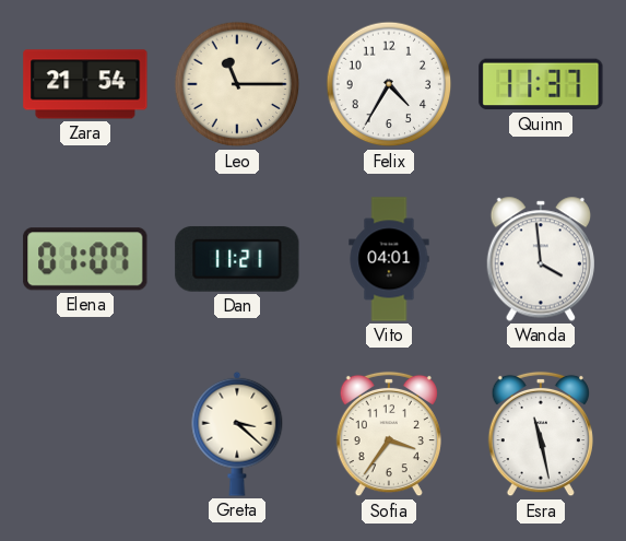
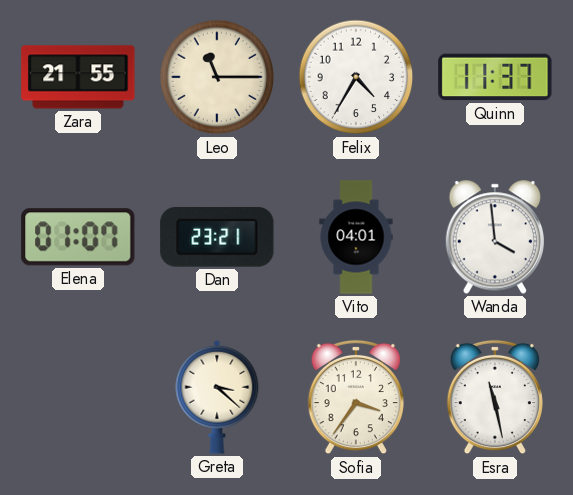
Zara: 21:54 -> 21:55
Dan: 11:21 -> 23:21
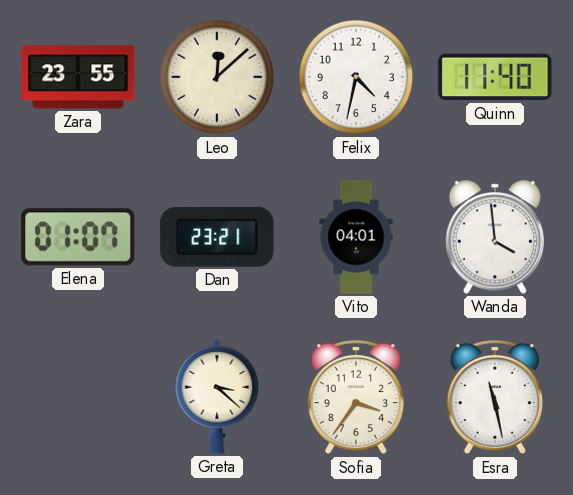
Zara: 21:55 -> 23:55
Leo: 11:15 -> 12:08
Felix: 4:35 -> 4:32
Quinn: 11:37 -> 11:40
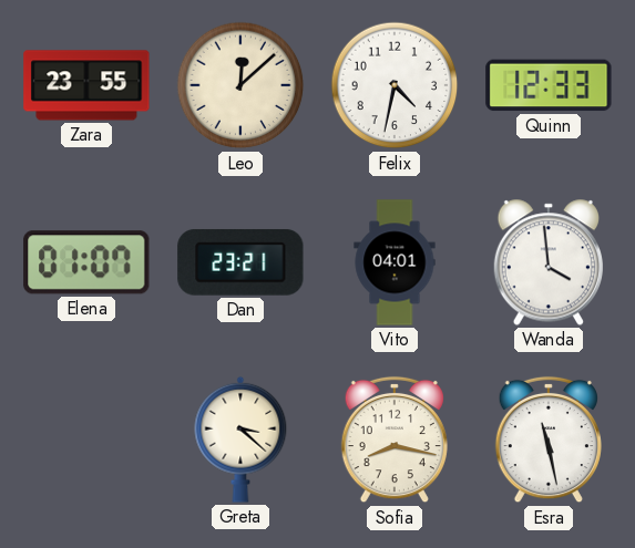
Quinn: 11:40 -> 12:33
Sofia: 3:36 -> 8:17
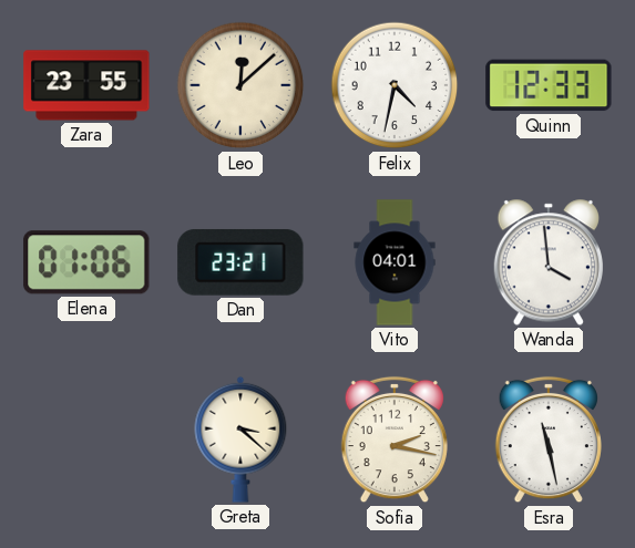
Elena: 01:07 -> 01:06
Sofia: 8:17 -> 2:17
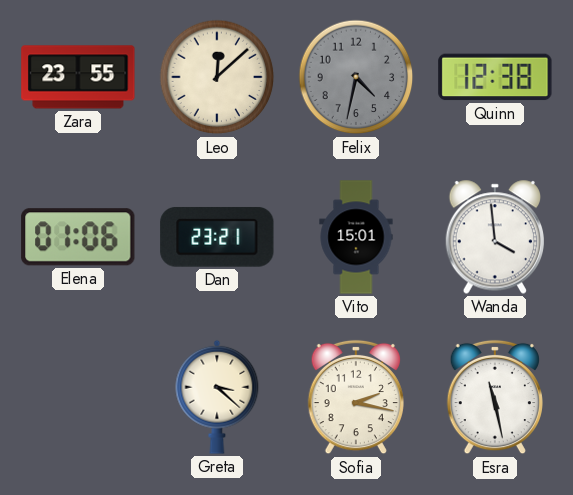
Felix dial: white -> grey
Quinn: 12:33 -> 12:38
Vito: 04:01 -> 15:01
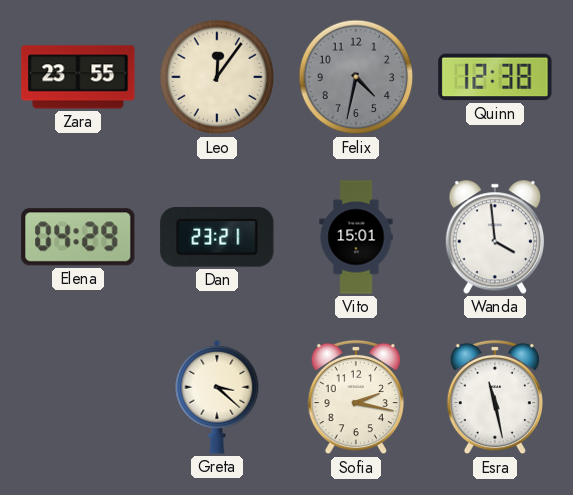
Leo: 12:08 -> 12:06
Elena: 01:06 -> 04:29
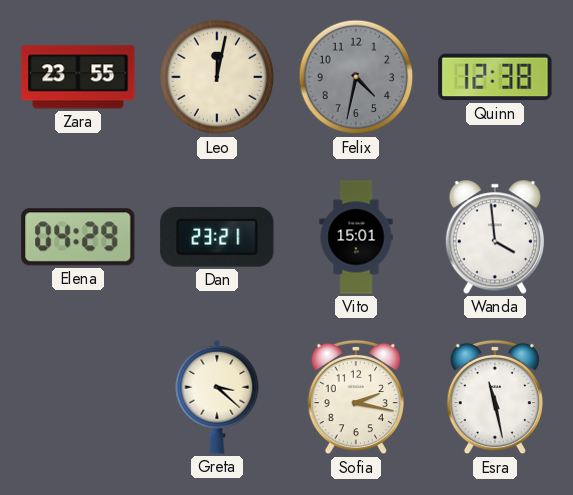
Leo: 12:06 -> 12:02
